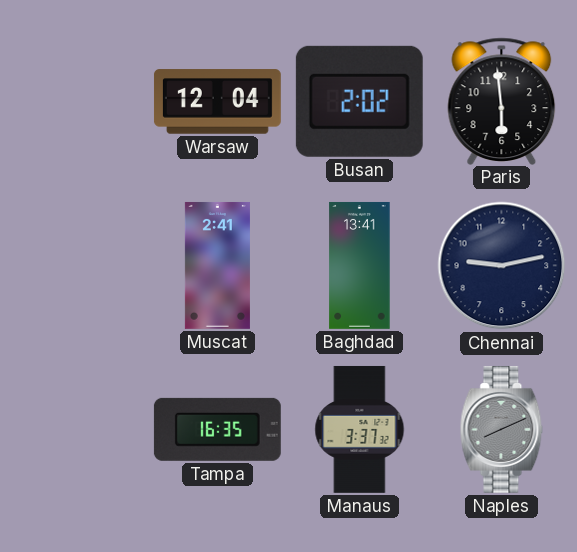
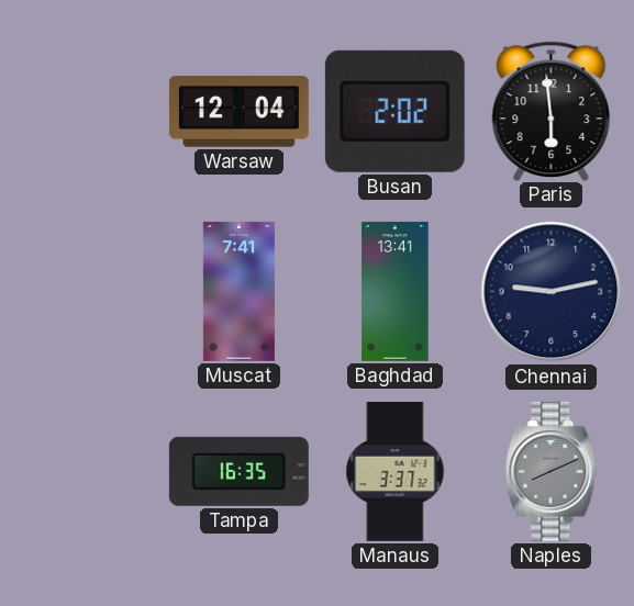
Muscat: 2:41 -> 7:41
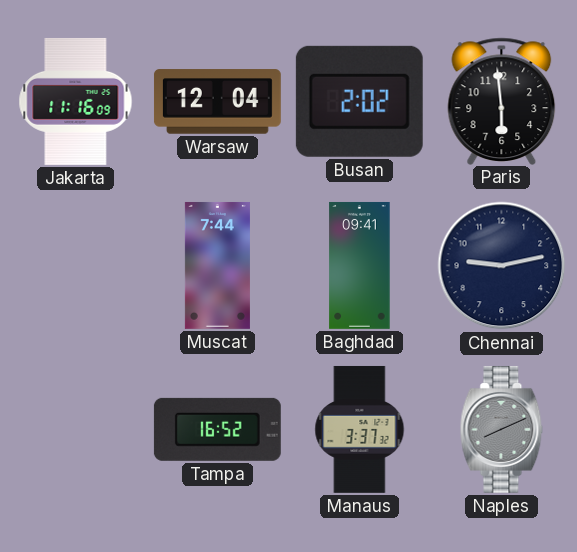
Jakarta: none -> 11:16
Muscat: 7:41 -> 7:44
Baghdad: 13:41 -> 09:41
Tampa: 16:35 -> 16:52
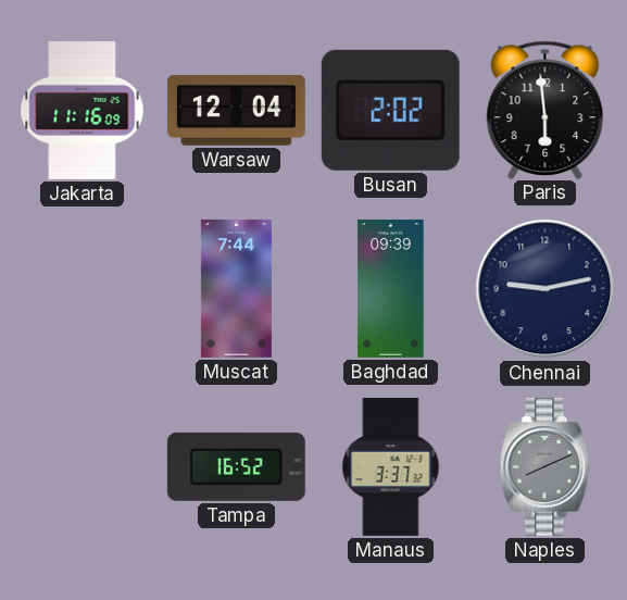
Baghdad: 09:41 -> 09:39
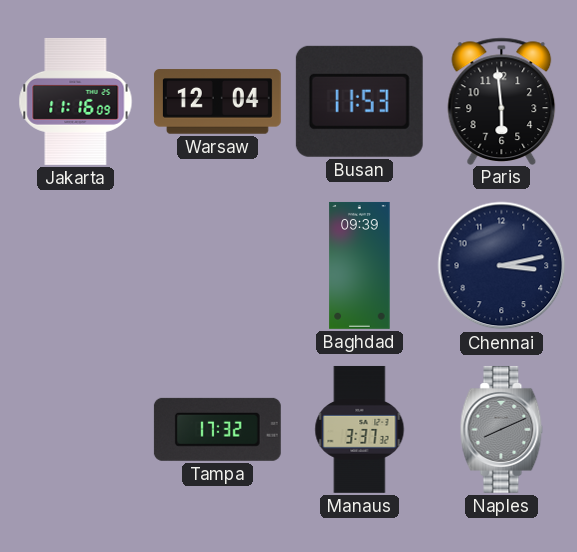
Busan: 2:02 -> 11:53
Muscat: 7:44 -> none
Chennai: 9:13 -> 3:13
Tampa: 16:52 -> 17:32
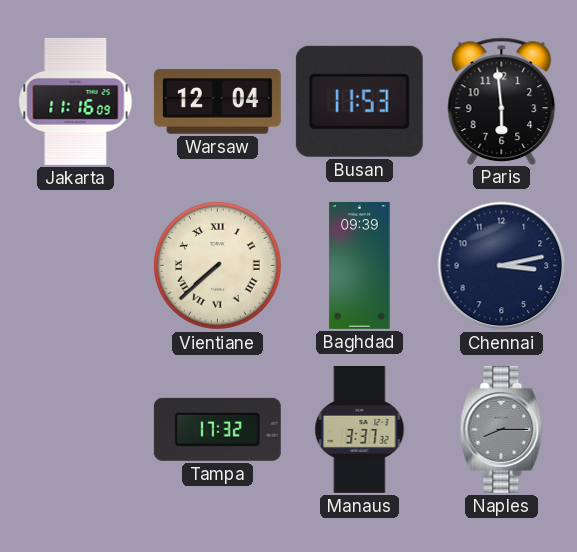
Vientiane: none -> 7:38
Naples: 8:11 -> 8:15
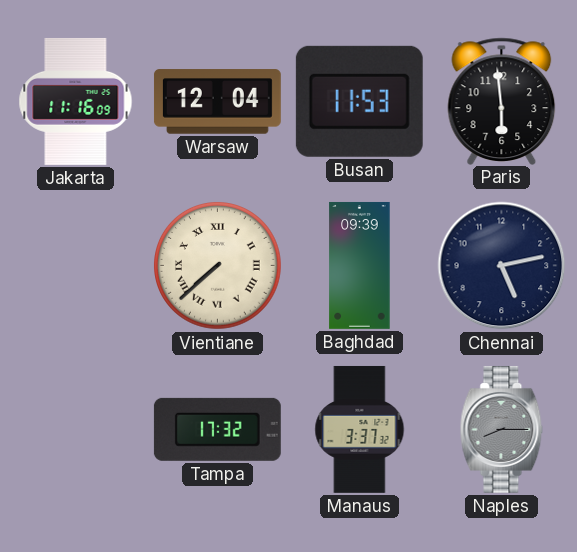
Chennai: 3:13 -> 5:13
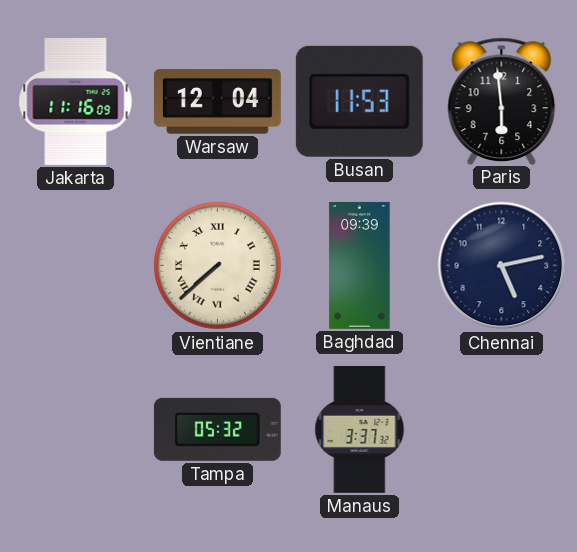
Tampa: 17:32 -> 05:32
Naples: 8:15 -> none
